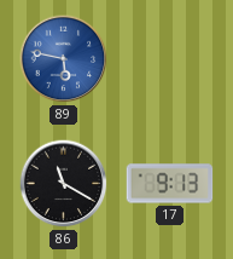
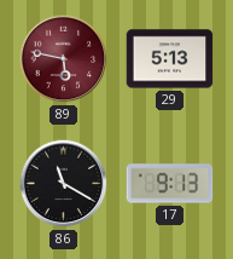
89 dial: blue -> burgundy
29: none -> 5:13
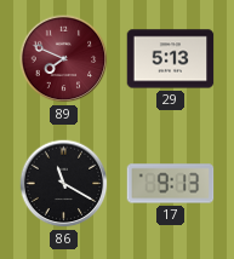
89: 5:47 -> 7:49
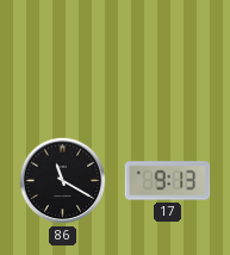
89: 7:49 -> none
29: 5:13 -> none
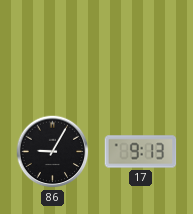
86: 11:20 -> 9:05
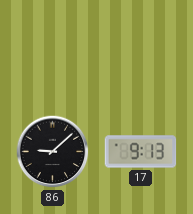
86: 9:05 -> 9:08
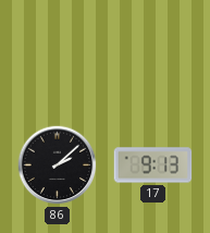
86: 9:08 -> 2:08
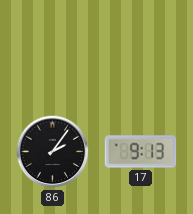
86: 2:08 -> 2:06
